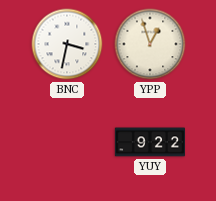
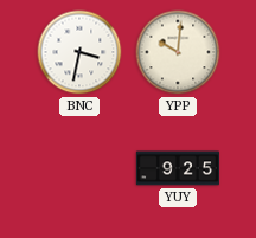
YPP: 12:57 -> 10:01
YUY: 9:22 -> 9:25
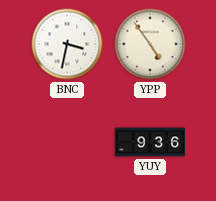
YPP: 10:01 -> 4:54
YUY: 9:25 -> 9:36
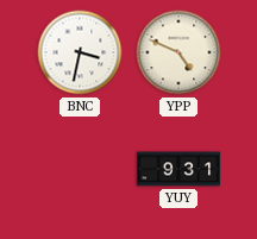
YPP: 4:54 -> 4:49
YUY: 9:36 -> 9:31
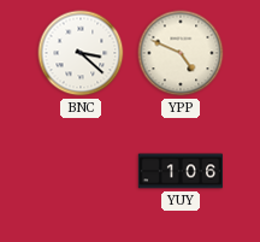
BNC: 3:32 -> 3:22
YUY: 9:31 -> 1:06
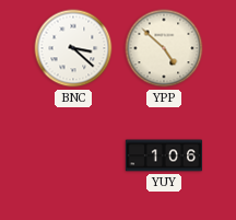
YPP: 4:49 -> 4:52
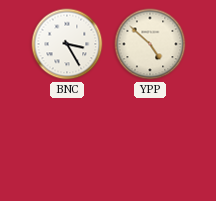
BNC: 3:22 -> 3:25
YUY: 1:06 -> none
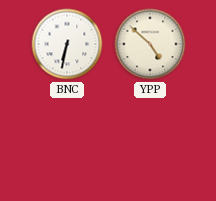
BNC: 3:25 -> 6:32
